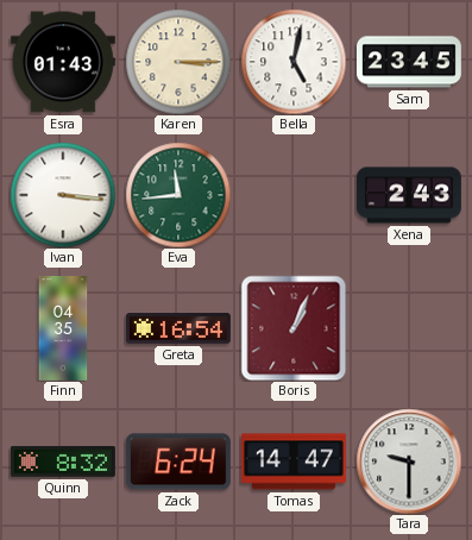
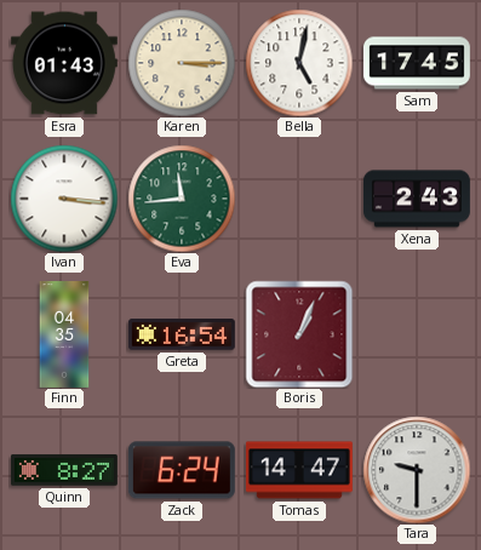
Sam: 23:45 -> 17:45
Quinn: 8:32 -> 8:27
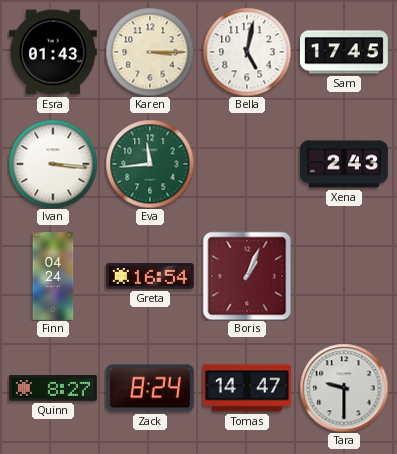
Finn: 04:35 -> 04:24
Zack: 6:24 -> 8:24
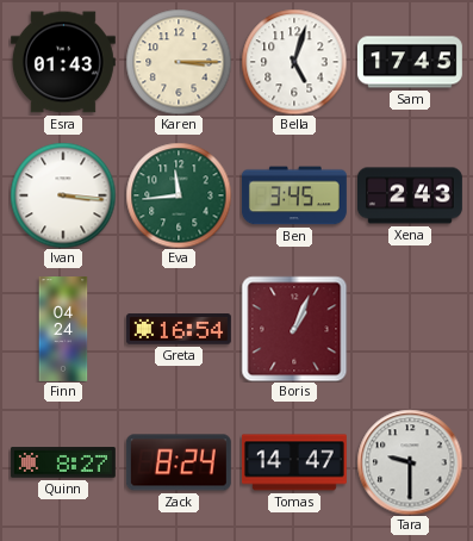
Bella: 5:02 -> 5:03
Ben: none -> 3:45
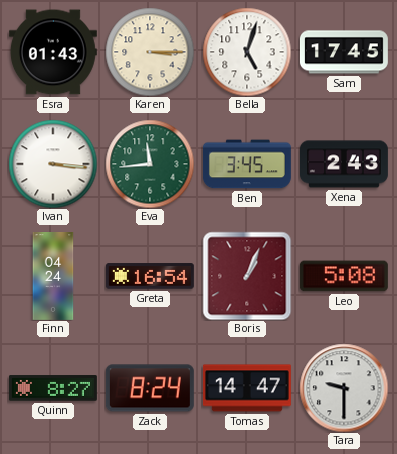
Leo: none -> 5:08
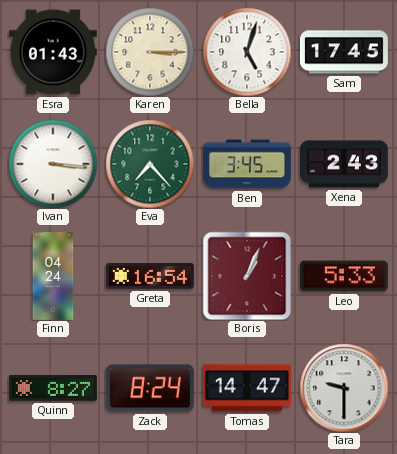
Eva: 11:44 -> 7:23
Leo: 5:08 -> 5:33
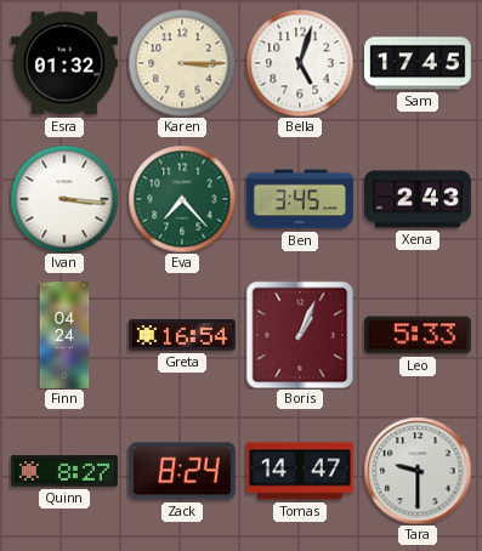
Esra: 01:43 -> 01:32
